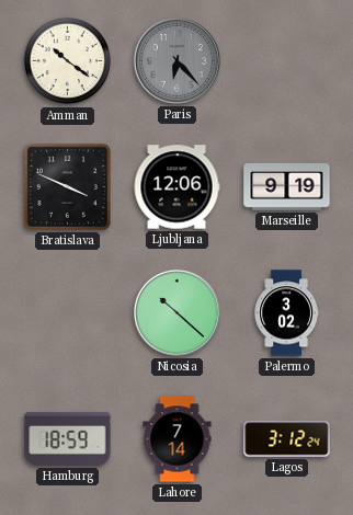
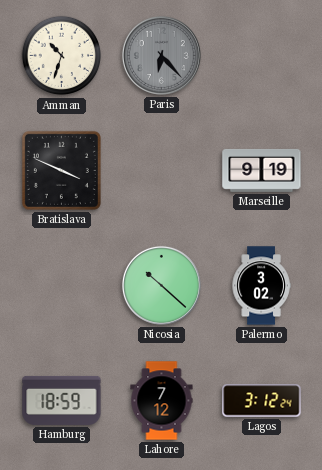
Amman: 10:21 -> 10:33
Ljubljana: 12:06 -> none
Lahore: 7:14 -> 7:12
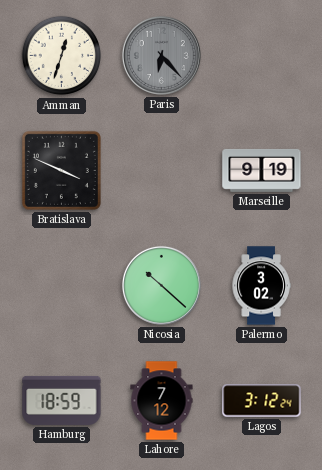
Amman: 10:33 -> 12:33
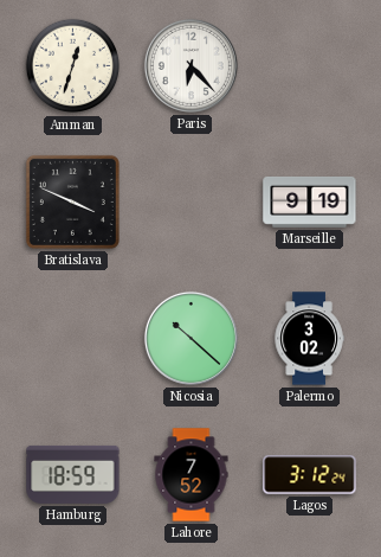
Paris dial: grey -> white
Lahore: 7:12 -> 7:52
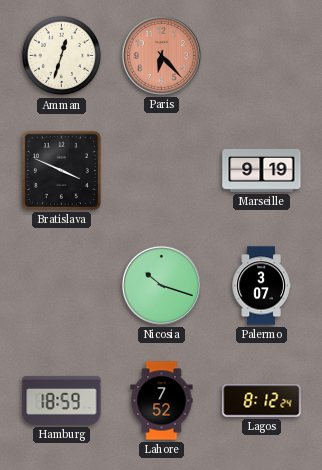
Paris dial: white -> salmon
Nicosia: 10:22 -> 10:18
Palermo: 3:02 -> 3:07
Lagos: 3:12 -> 8:12
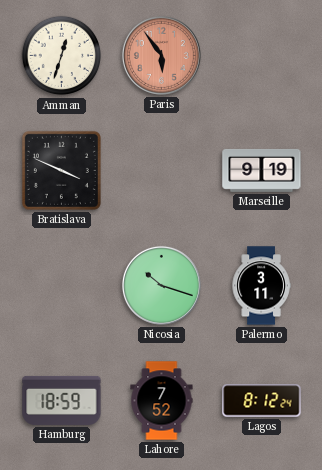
Paris: 6:23 -> 5:54
Palermo: 3:07 -> 3:11
